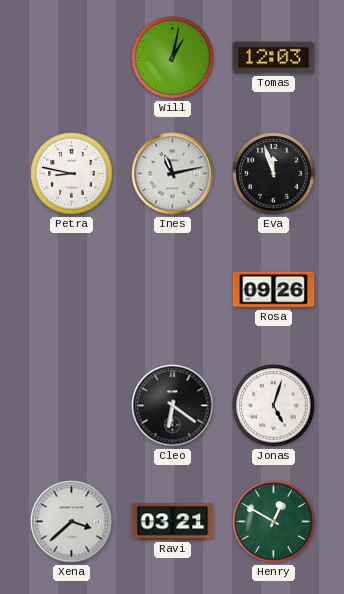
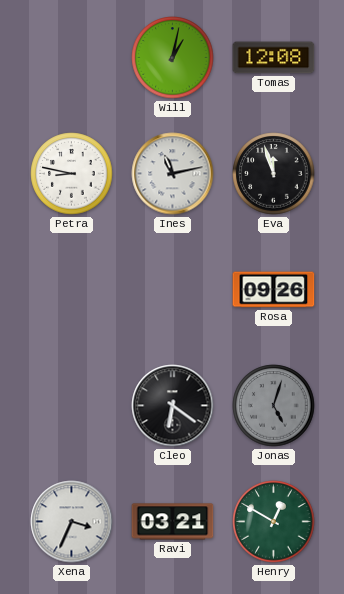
Tomas: 12:03 -> 12:08
Jonas dial: white -> grey
Xena: 3:38 -> 3:34
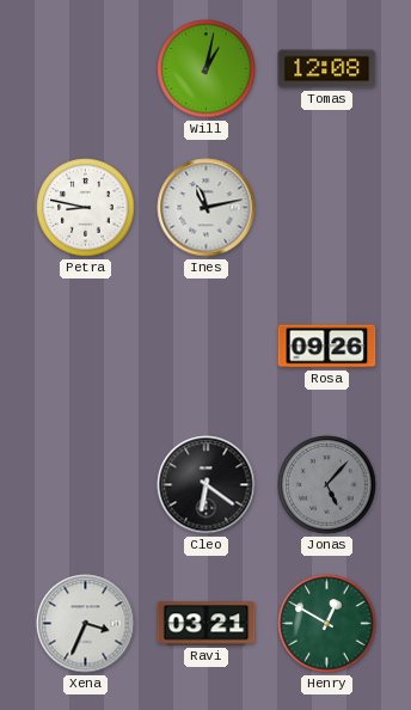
Eva: 11:57 -> none
Jonas: 5:03 -> 5:07
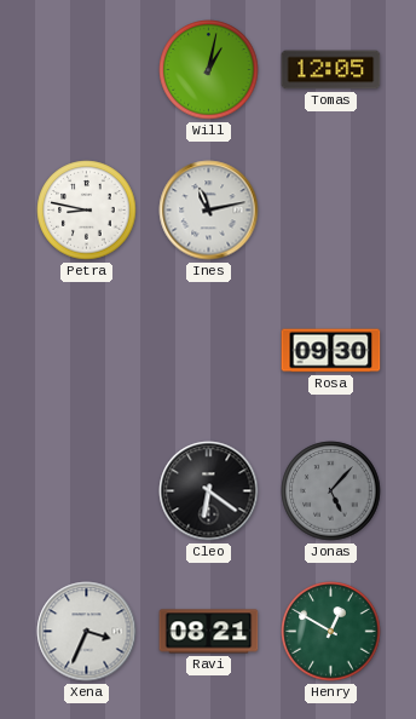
Tomas: 12:08 -> 12:05
Rosa: 09:26 -> 09:30
Ravi: 03:21 -> 08:21
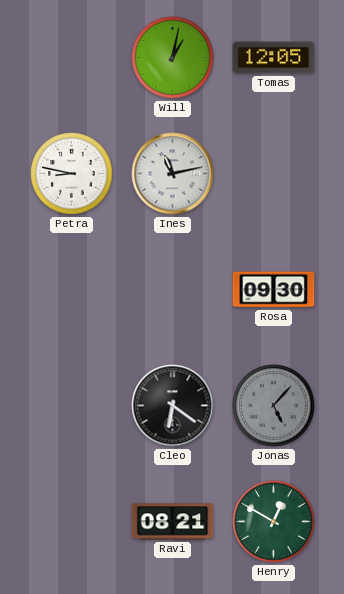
Xena: 3:34 -> none
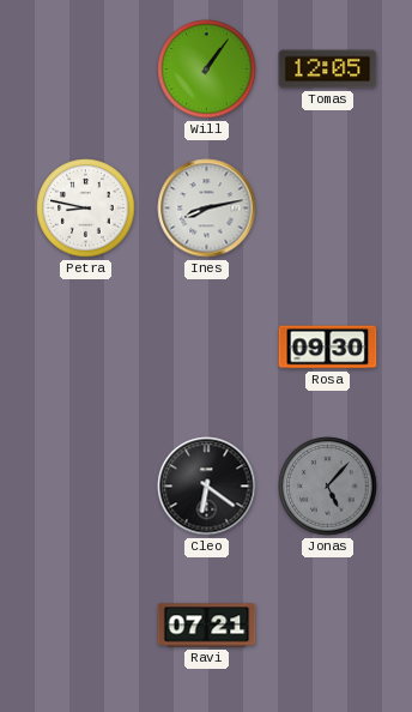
Will: 1:02 -> 1:06
Ines: 11:13 -> 8:13
Ravi: 08:21 -> 07:21
Henry: 12:50 -> none
